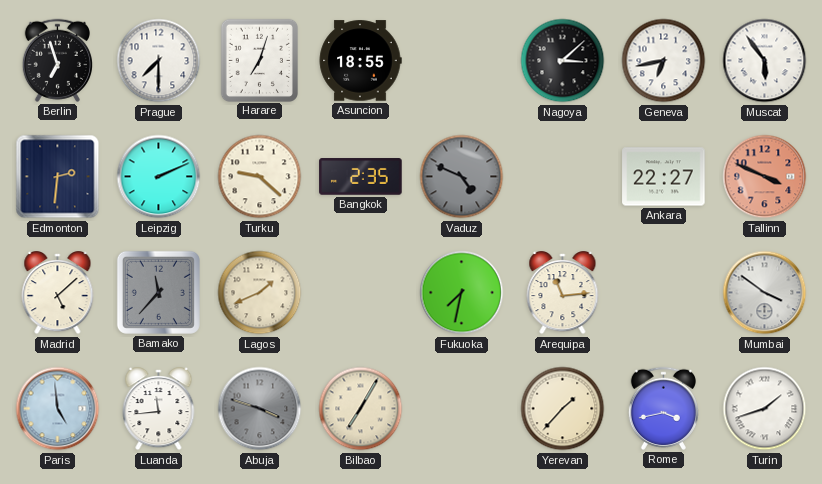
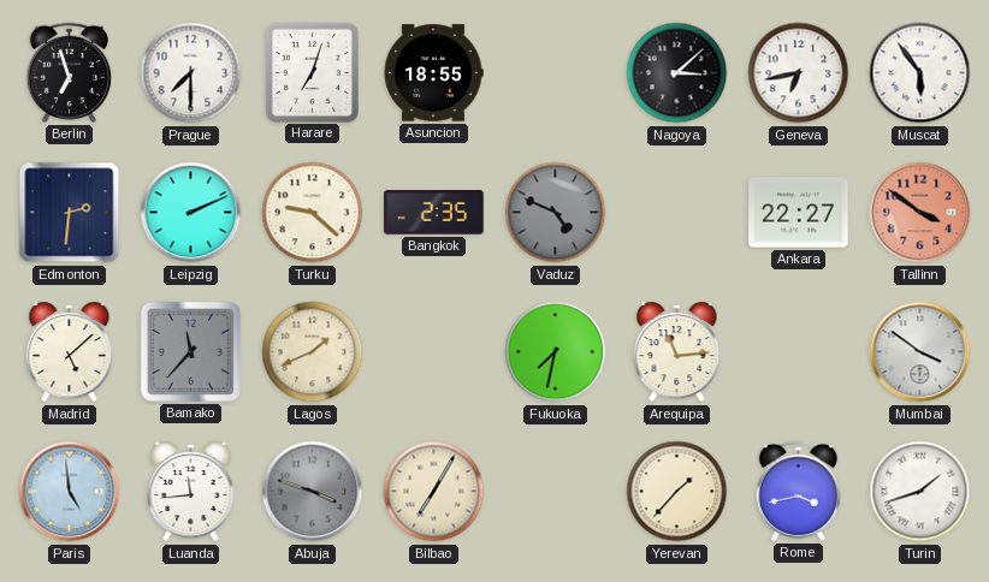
Tallinn: 3:49 -> 3:51
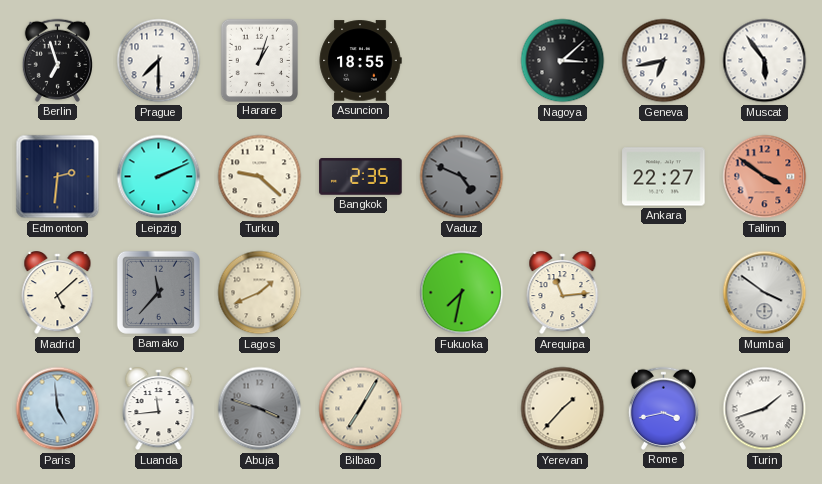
Harare: 7:03 -> 1:03
